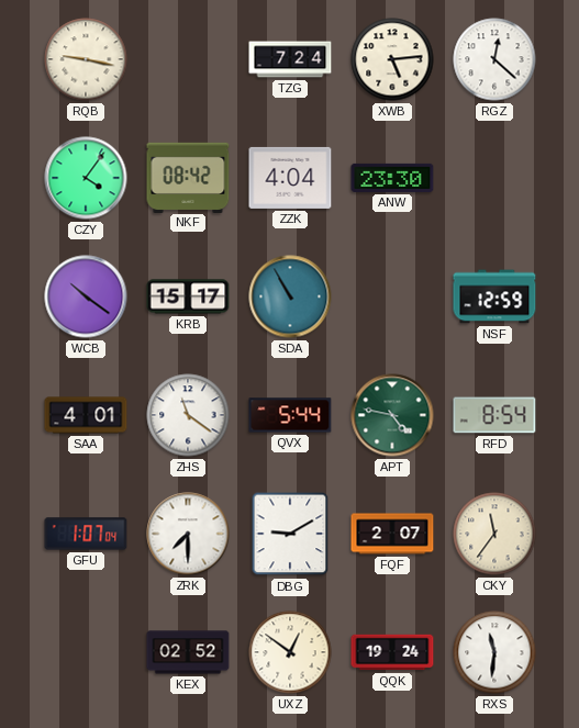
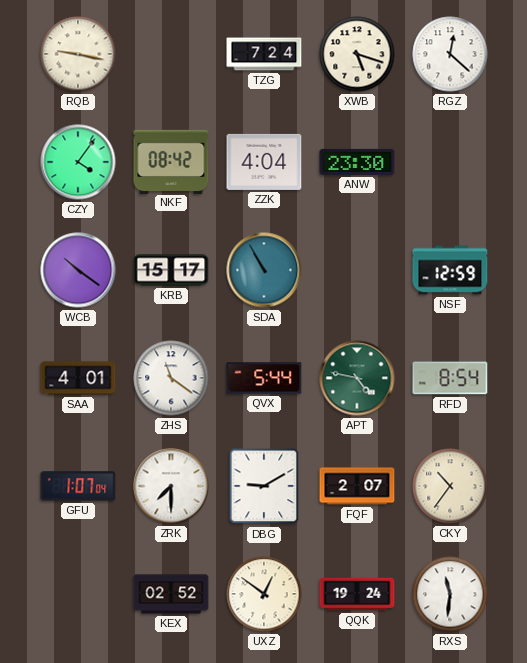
XWB: 5:14 -> 5:18
CKY: 11:36 -> 10:36
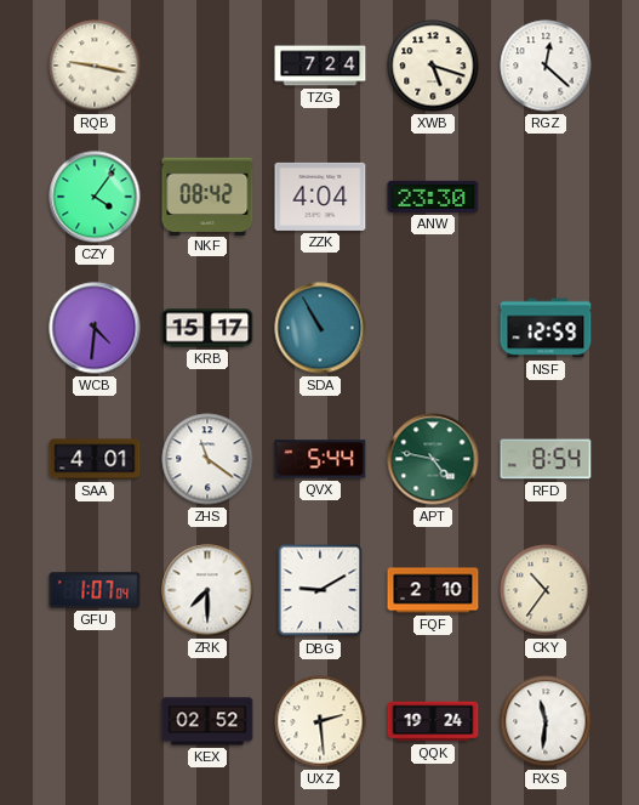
WCB: 10:21 -> 4:31
FQF: 2:07 -> 2:10
UXZ: 12:51 -> 2:29
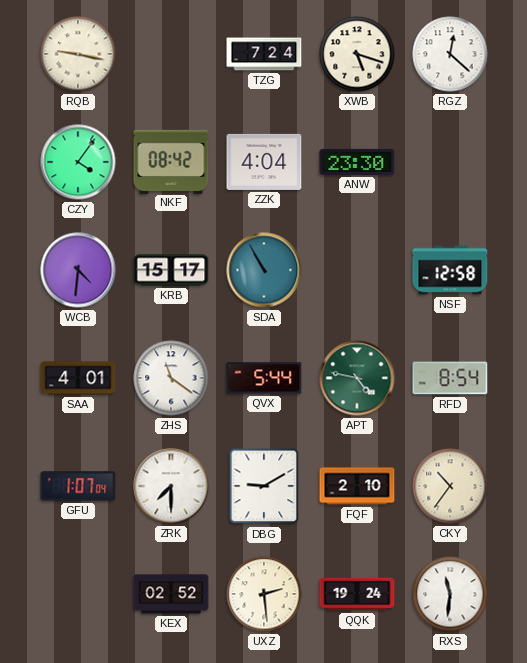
NSF: 12:59 -> 12:58
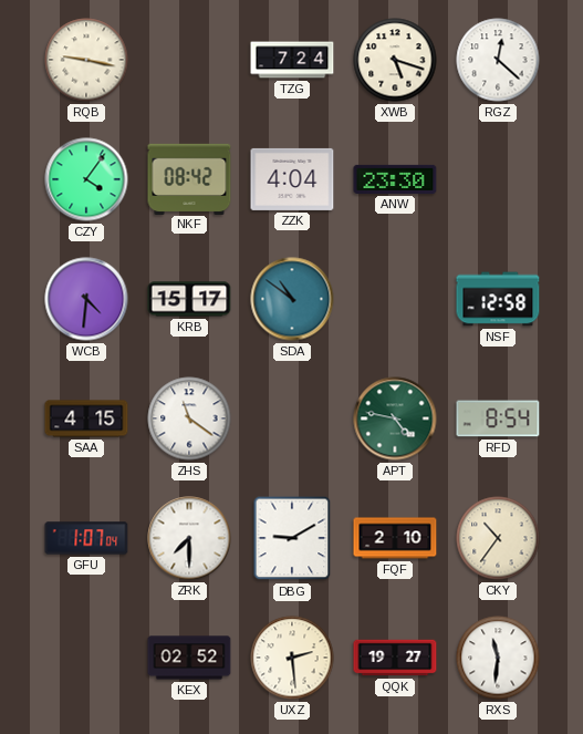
SDA: 10:55 -> 10:51
SAA: 4:01 -> 4:15
QVX: 5:44 -> none
QQK: 19:24 -> 19:27
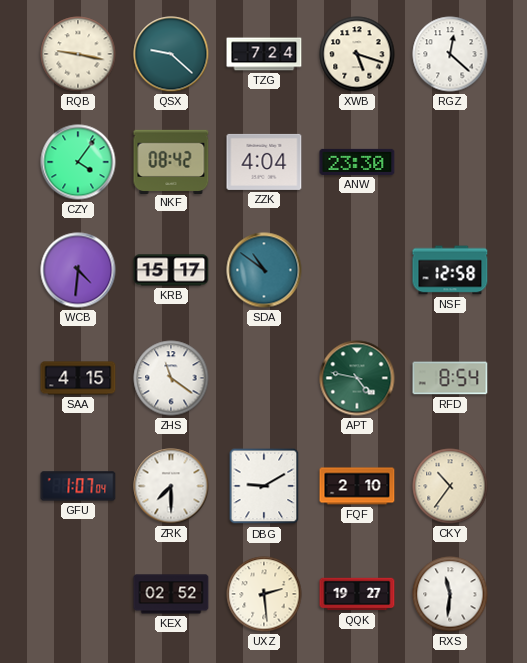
QSX: none -> 9:22
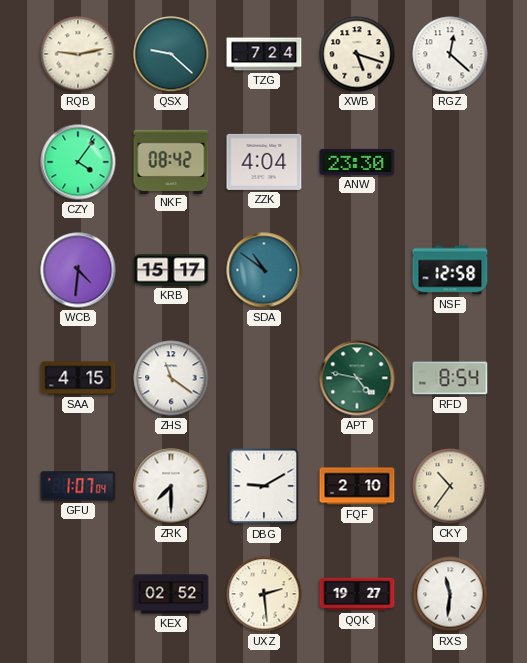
RQB: 9:17 -> 9:13
